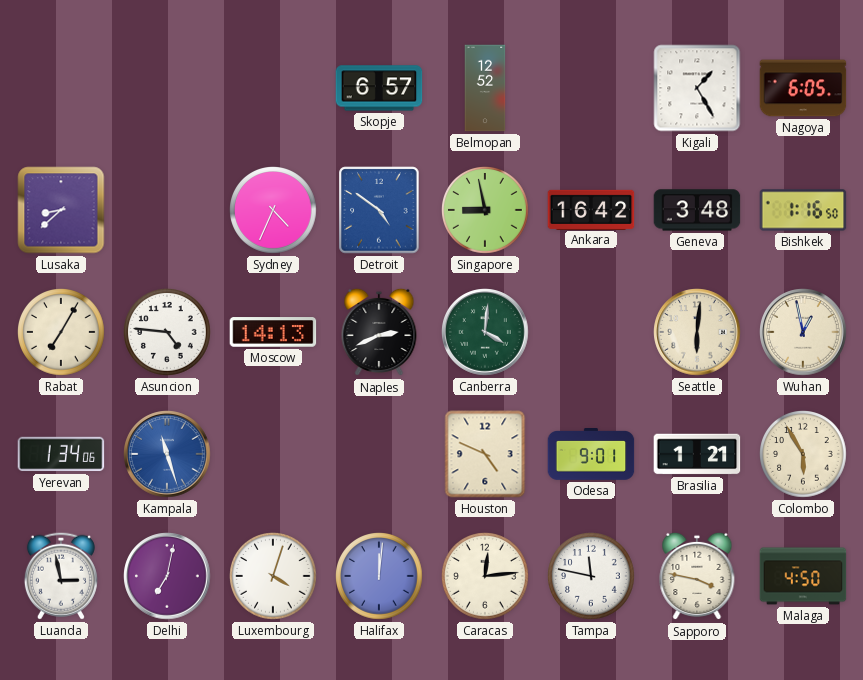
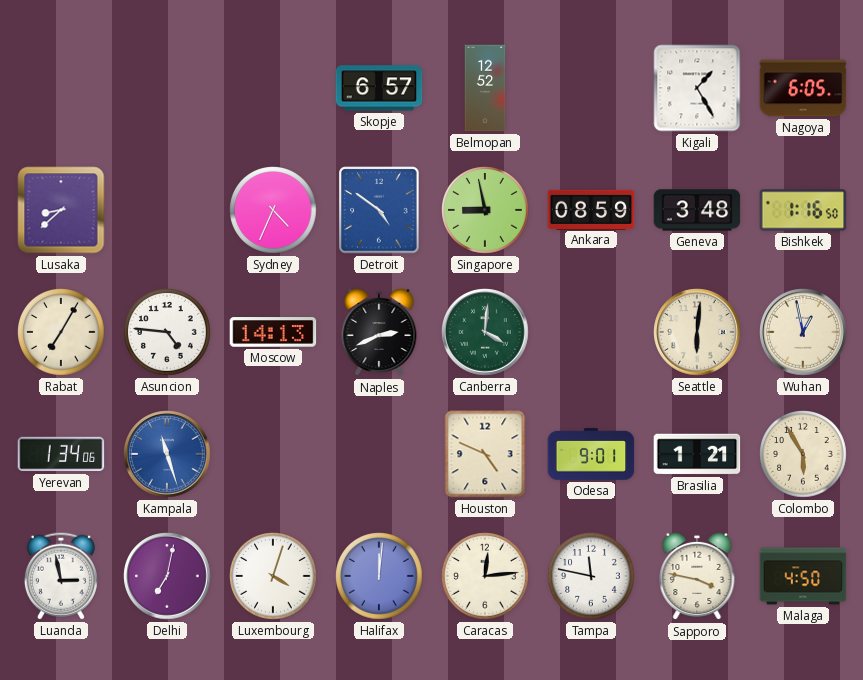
Ankara: 16:42 -> 08:59
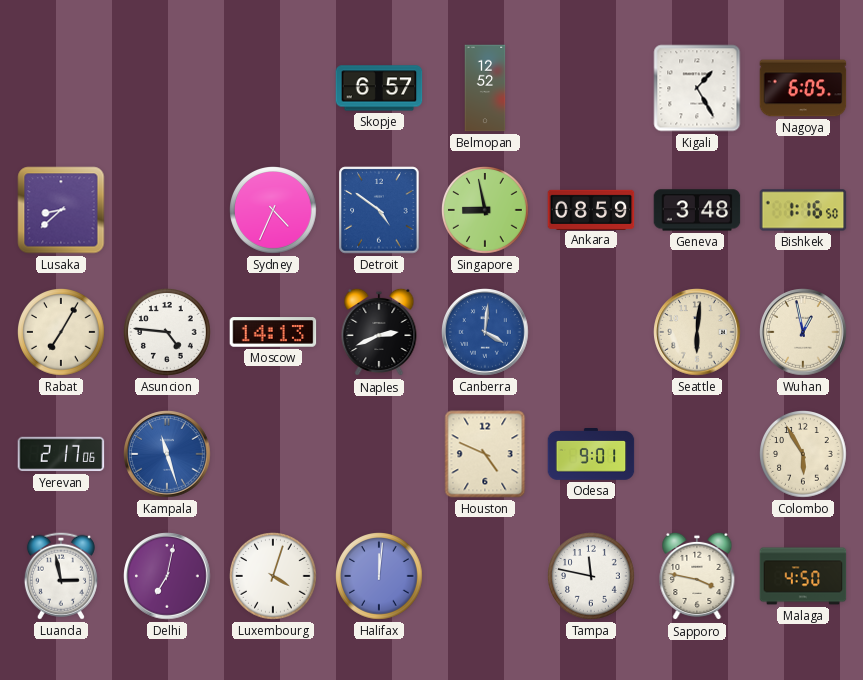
Canberra dial: green -> blue
Yerevan: 1:34 -> 2:17
Brasilia: 1:21 -> none
Caracas: 12:14 -> none
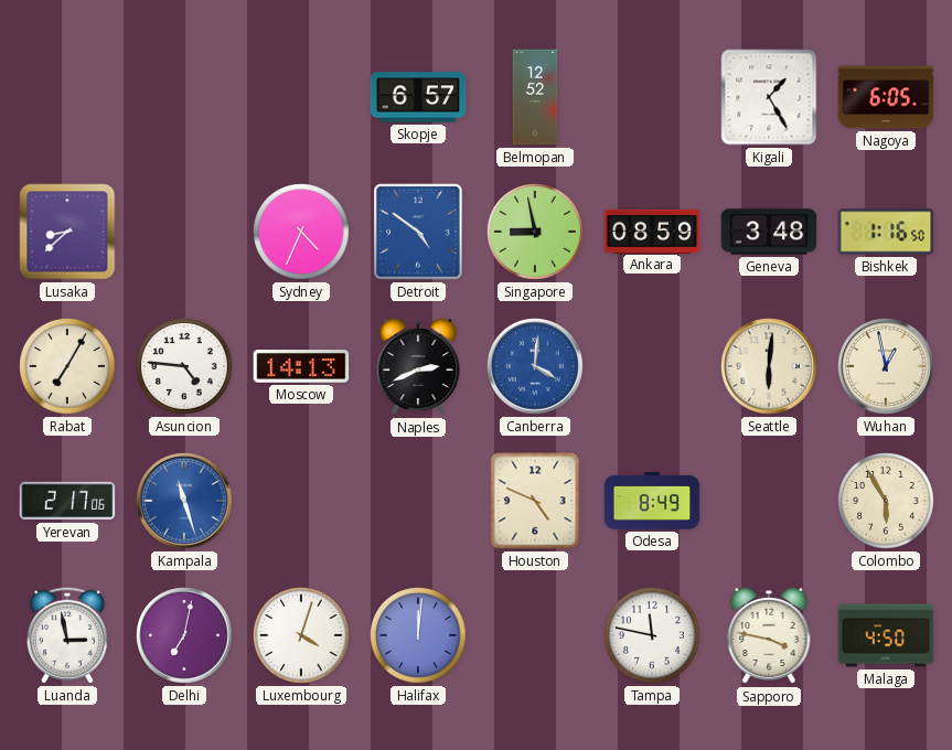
Odesa: 9:01 -> 8:49
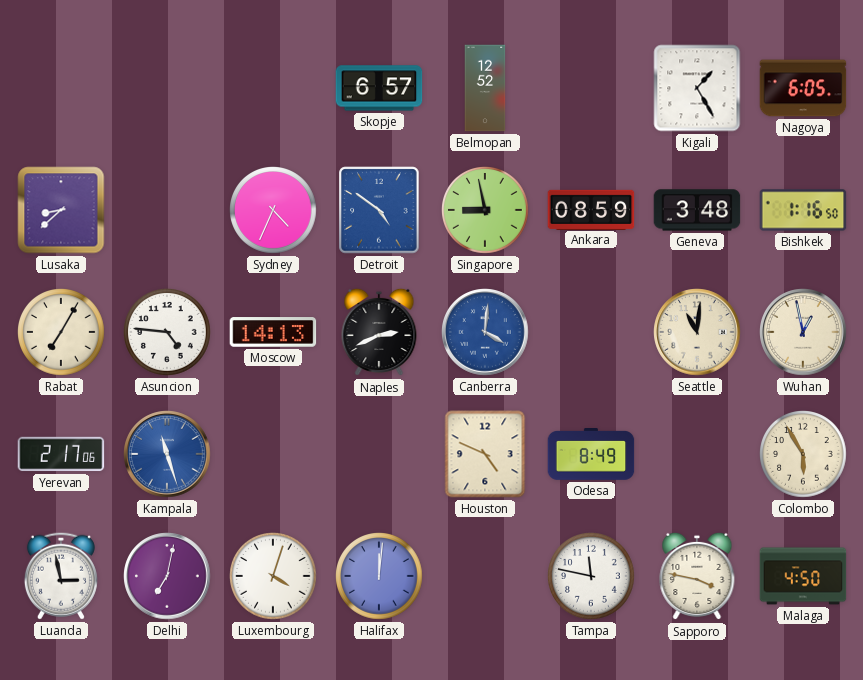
Seattle: 6:01 -> 11:01
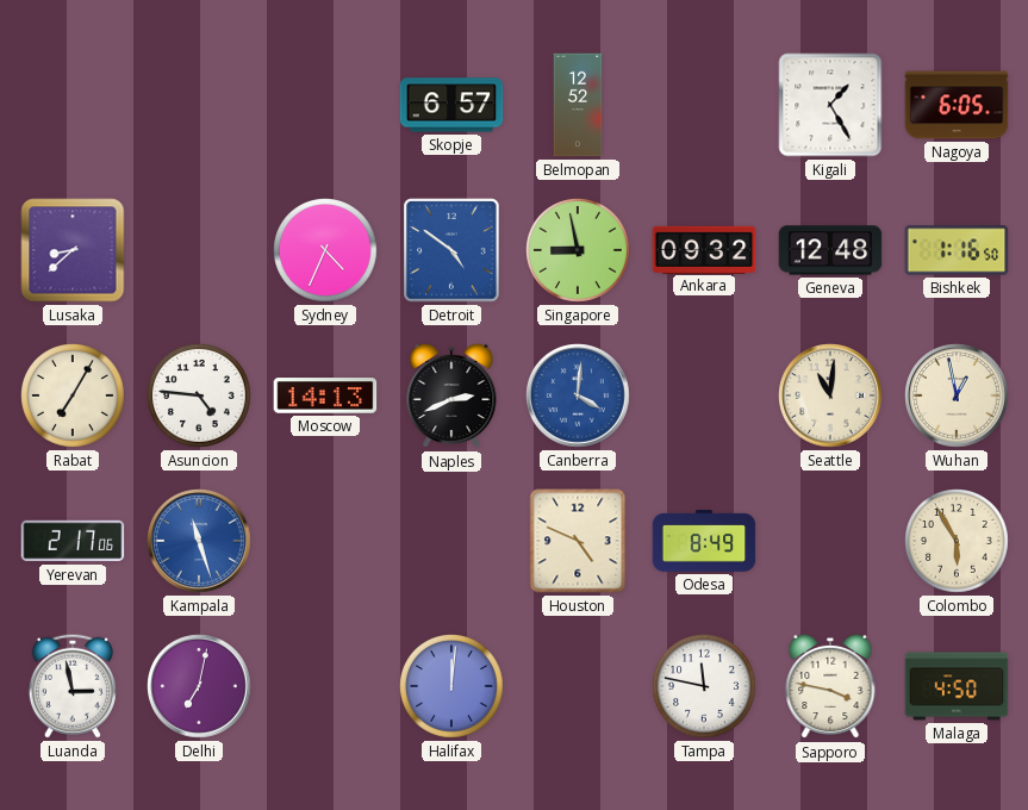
Ankara: 08:59 -> 09:32
Geneva: 3:48 -> 12:48
Luxembourg: 4:03 -> none
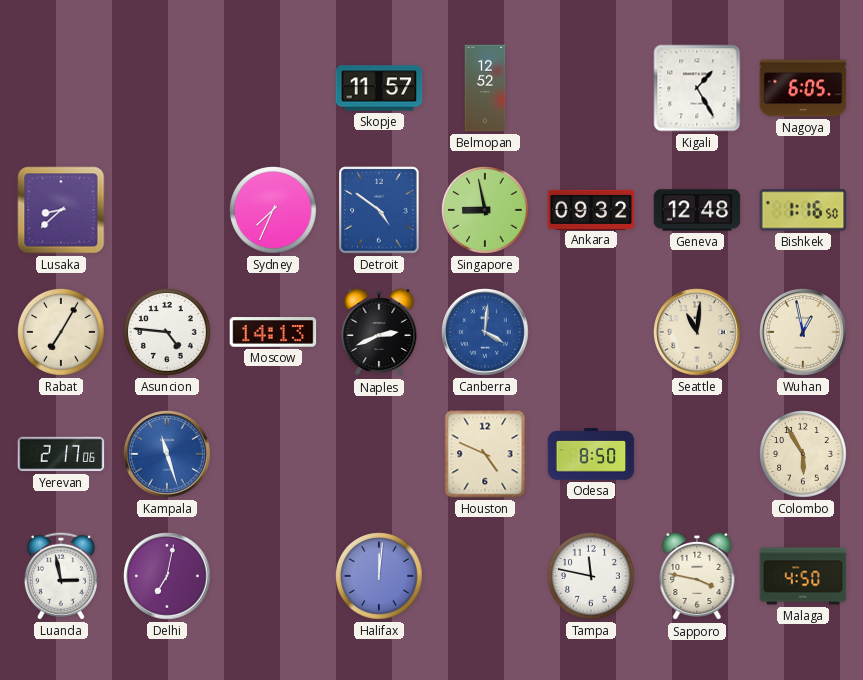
Skopje: 6:57 -> 11:57
Sydney: 4:34 -> 7:34
Odesa: 8:49 -> 8:50
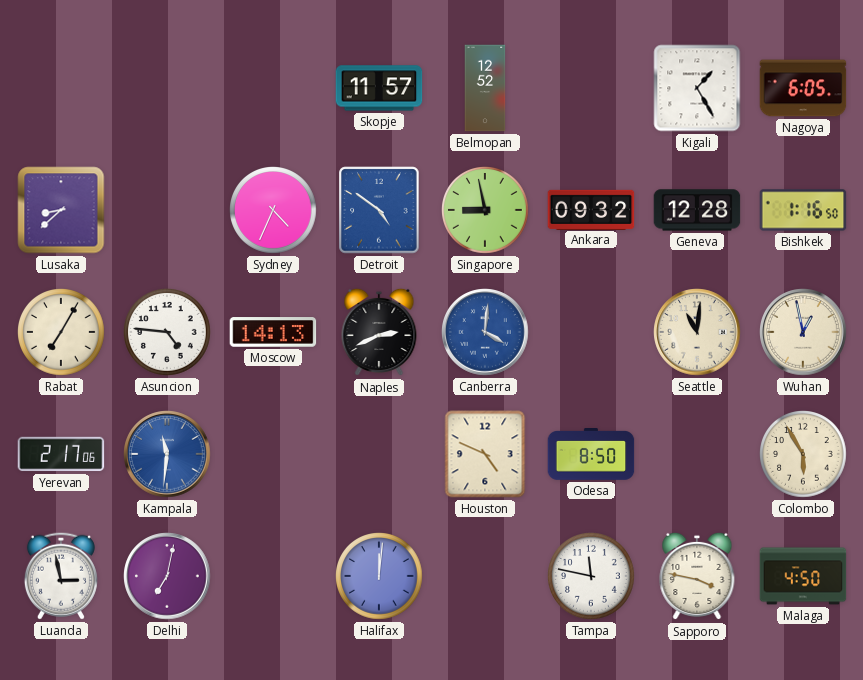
Sydney: 7:34 -> 4:34
Geneva: 12:48 -> 12:28
Kampala: 11:27 -> 11:31
